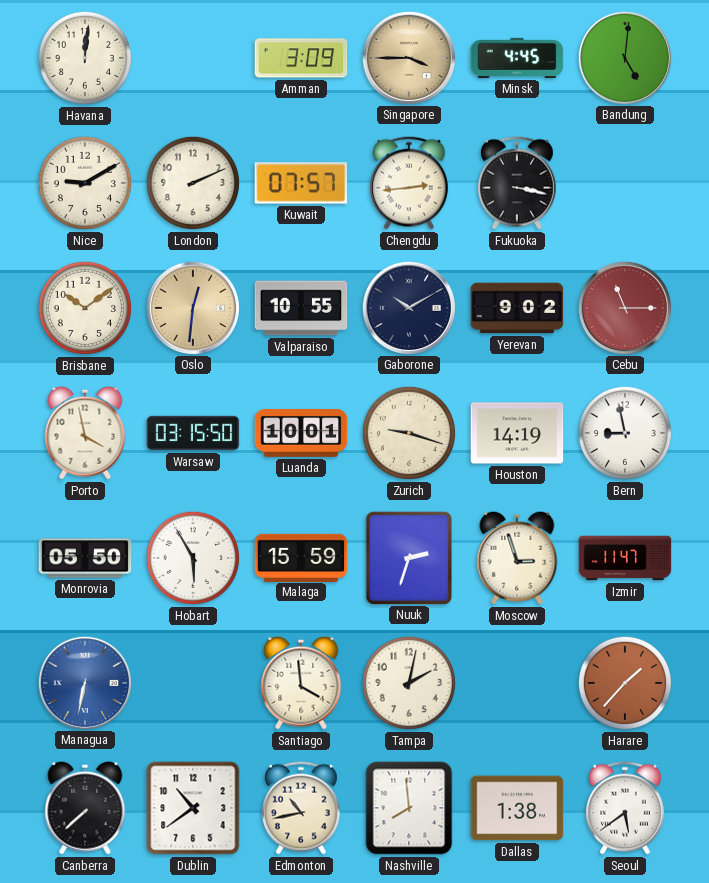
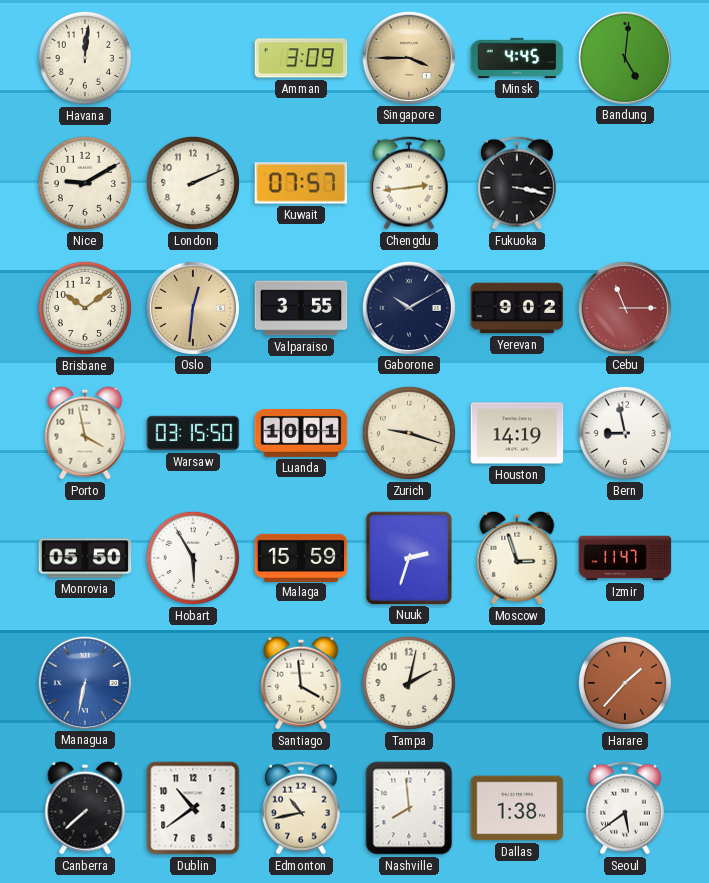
Valparaiso: 10:55 -> 3:55
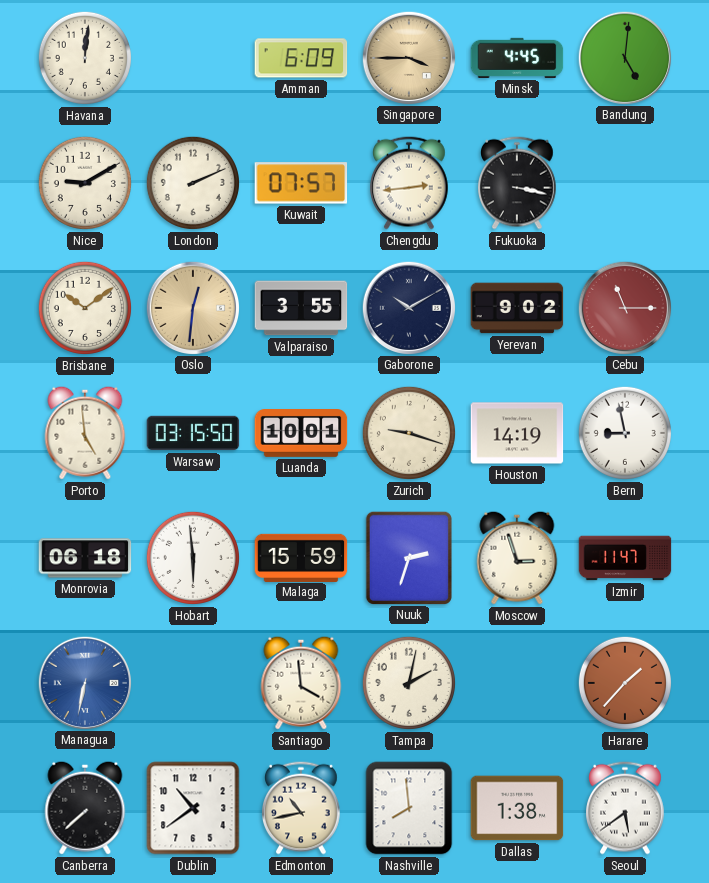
Amman: 3:09 -> 6:09
Porto: 3:58 -> 4:59
Monrovia: 05:50 -> 06:18
Hobart: 5:55 -> 5:59
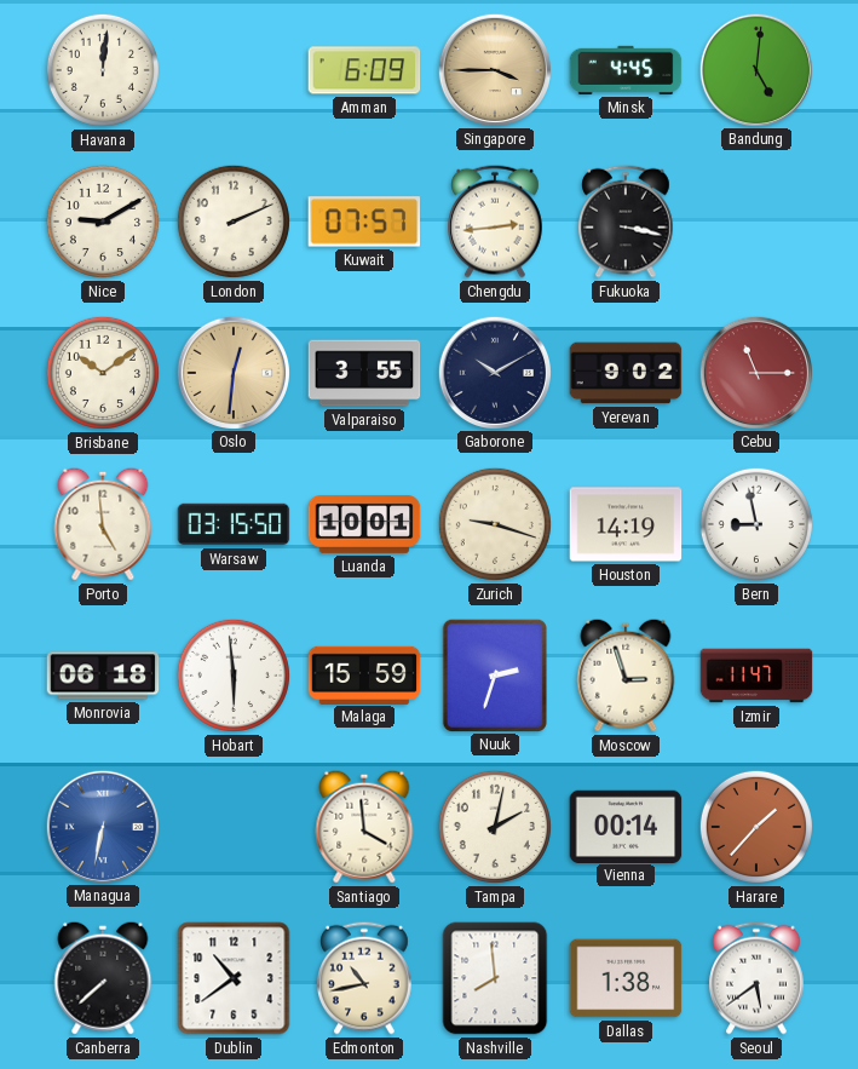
Vienna: none -> 00:14
